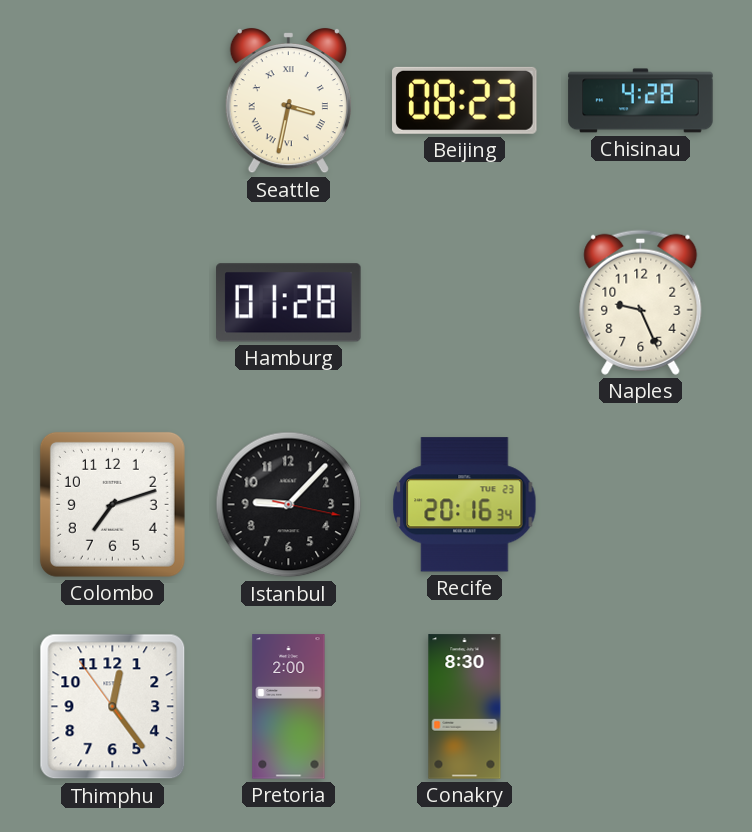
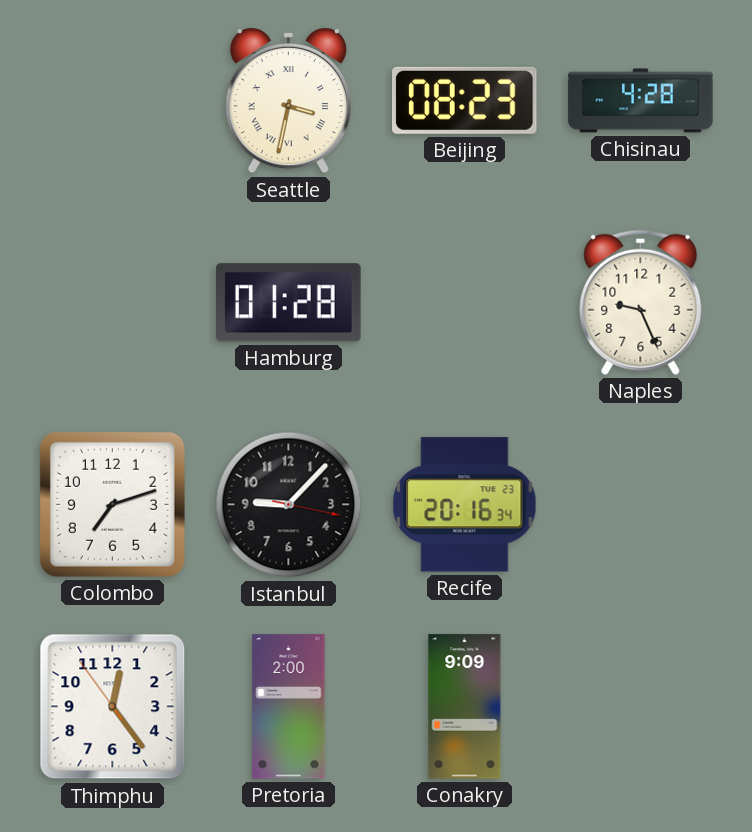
Conakry: 8:30 -> 9:09
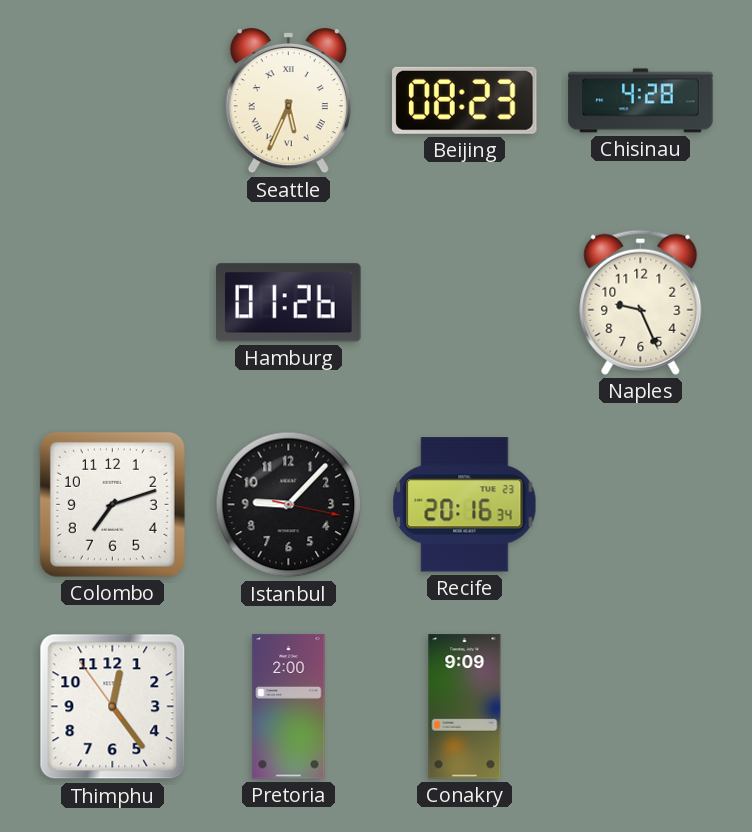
Seattle: 3:32 -> 5:34
Hamburg: 01:28 -> 01:26
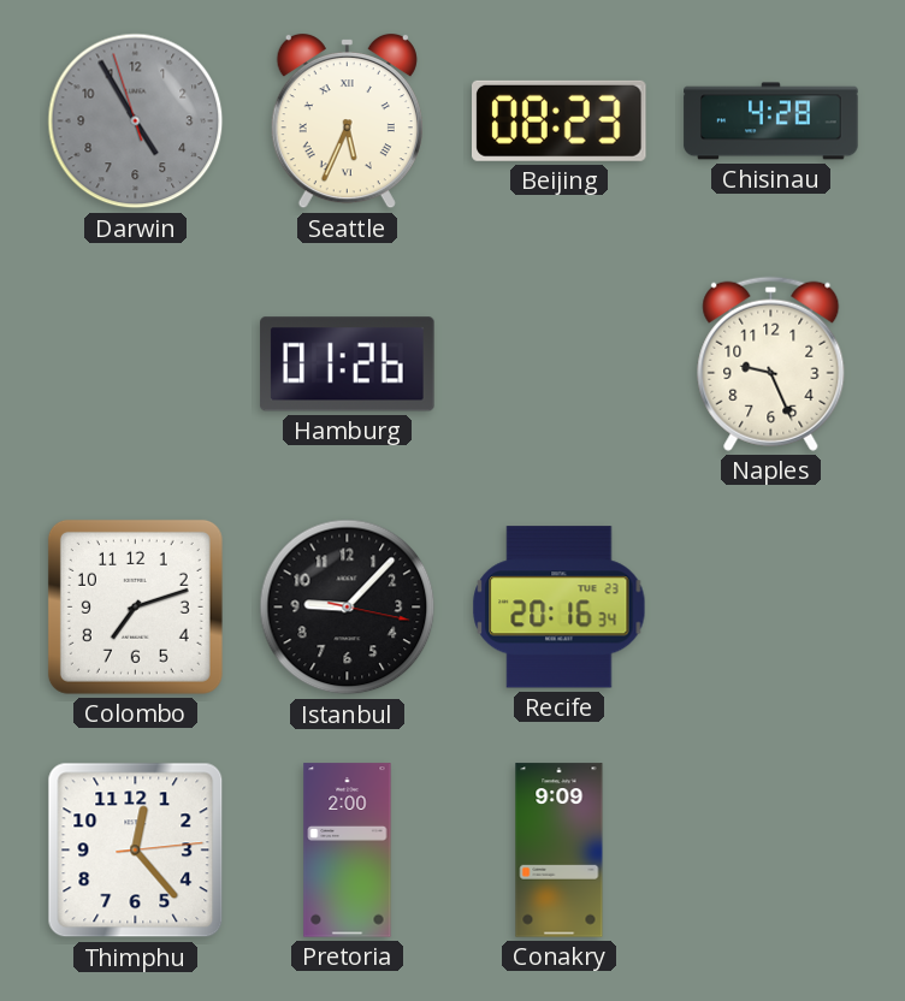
Darwin: none -> 4:54
Thimphu: 12:23:54 -> 12:23:14
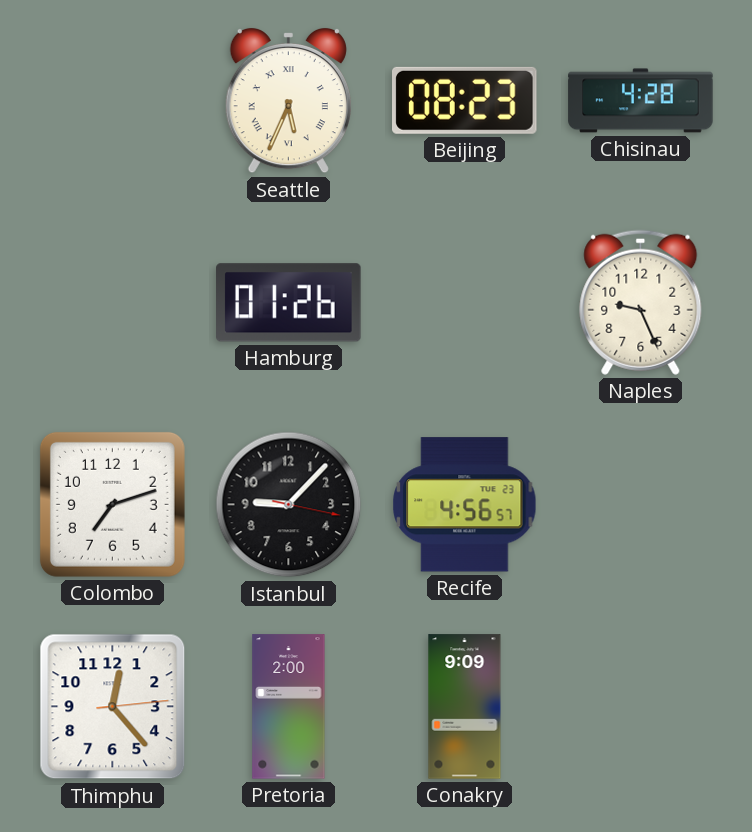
Darwin: 4:54 -> none
Recife: 20:16 -> 4:56
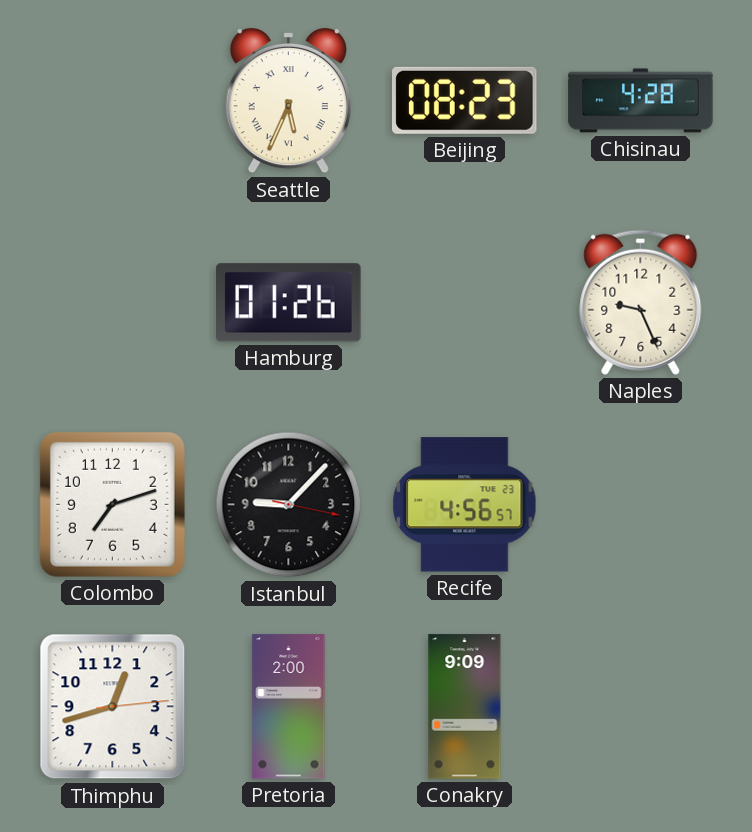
Thimphu: 12:23 -> 12:42
